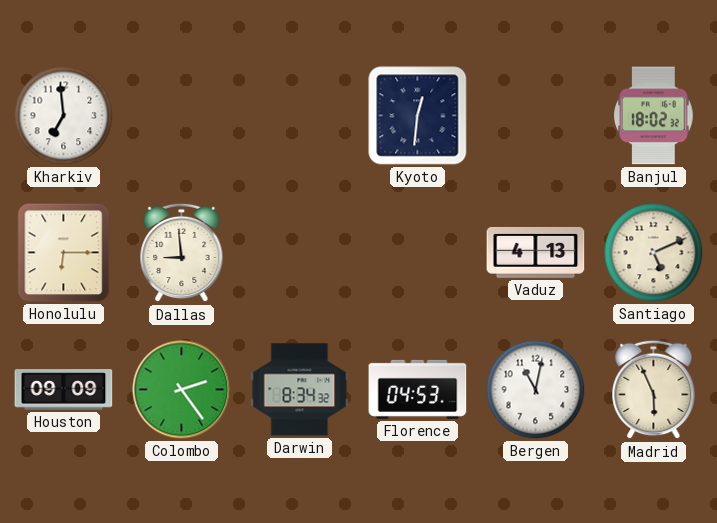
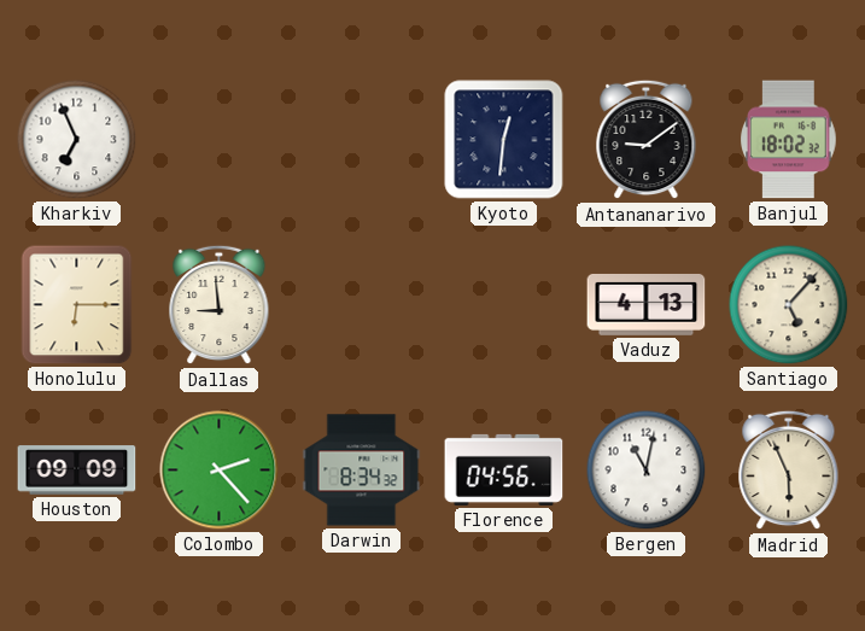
Kharkiv: 6:59 -> 6:56
Antananarivo: none -> 9:09
Santiago: 5:11 -> 5:07
Colombo: 2:24 -> 2:23
Florence: 04:53 -> 04:56
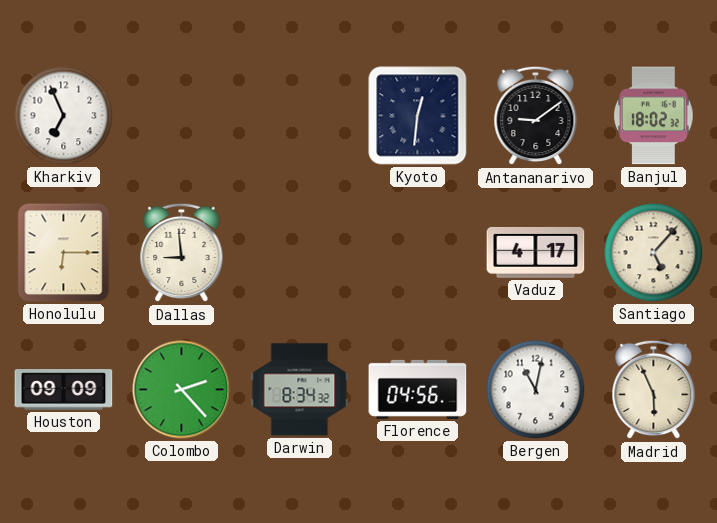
Vaduz: 4:13 -> 4:17
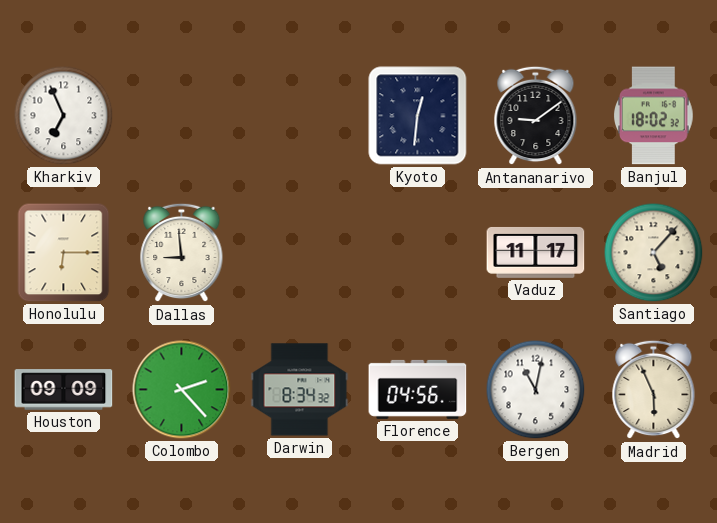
Vaduz: 4:17 -> 11:17
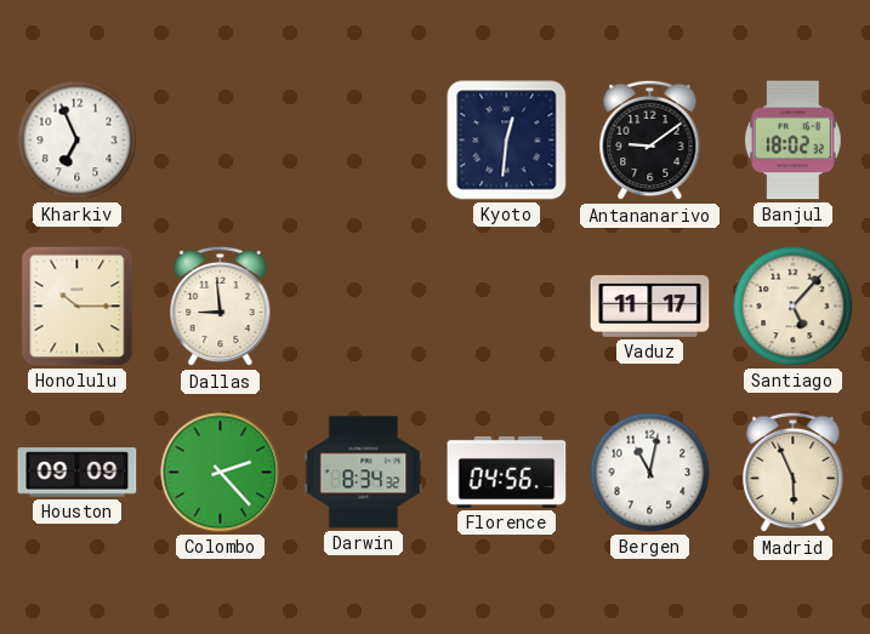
Honolulu: 6:15 -> 10:15
